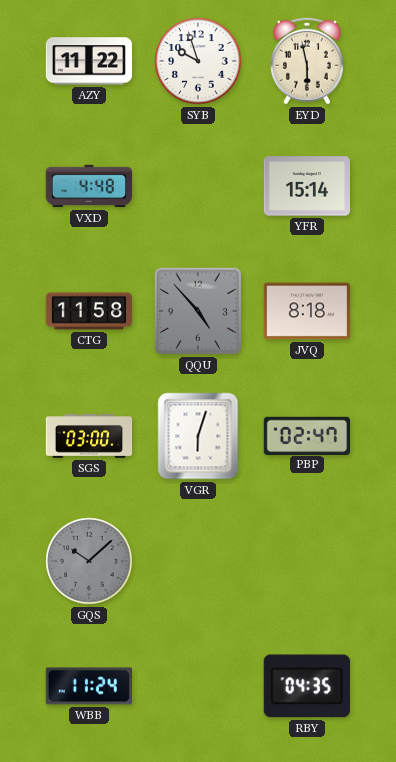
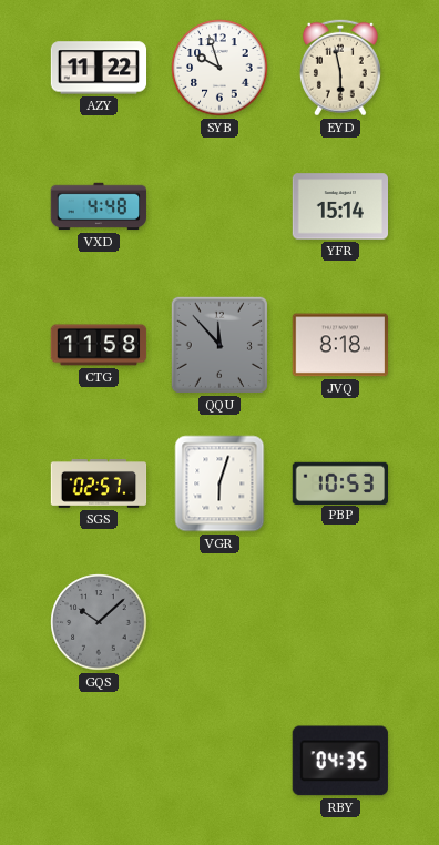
QQU: 4:53 -> 11:53
SGS: 03:00 -> 02:57
PBP: 02:47 -> 10:53
WBB: 11:24 -> none
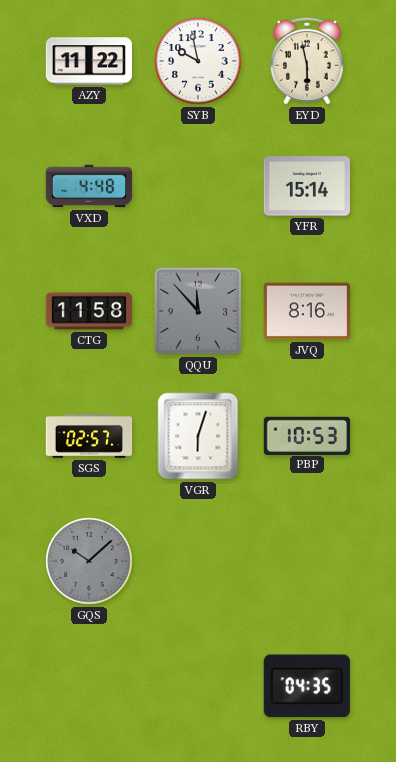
SYB: 9:57 -> 9:58
JVQ: 8:18 -> 8:16
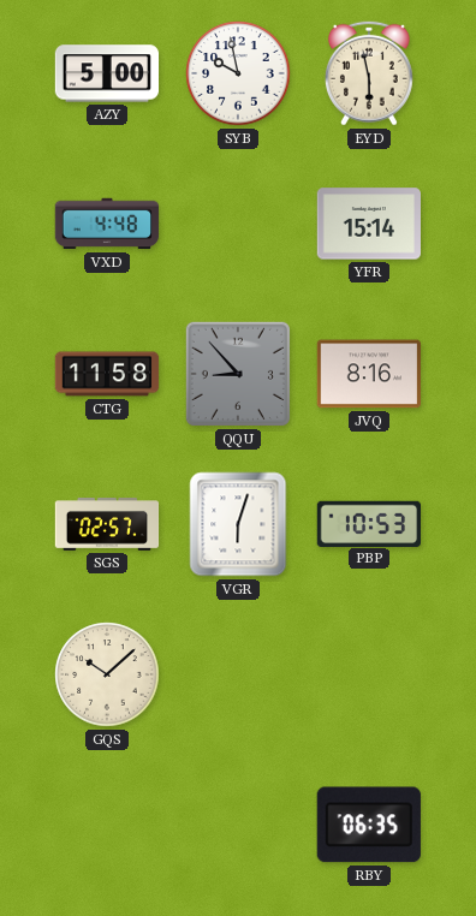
AZY: 11:22 -> 5:00
QQU: 11:53 -> 8:53
GQS dial: grey -> cream
RBY: 04:35 -> 06:35
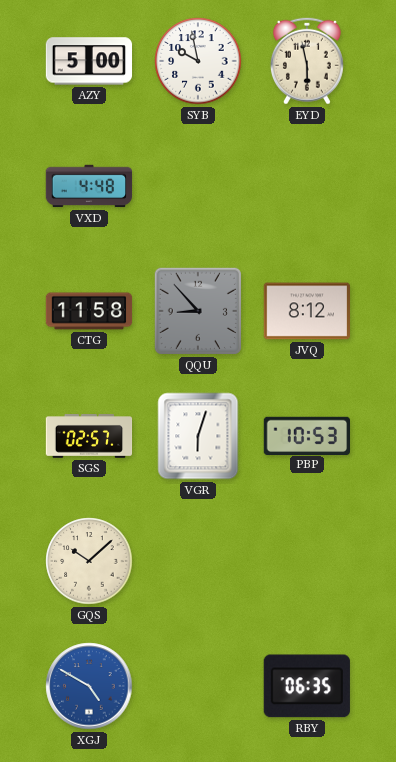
YFR: 15:14 -> none
JVQ: 8:16 -> 8:12
XGJ: none -> 4:50
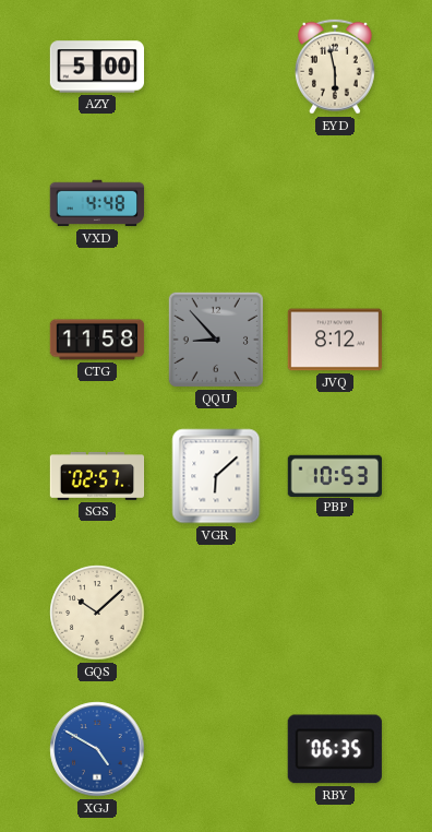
SYB: 9:58 -> none
VGR: 6:03 -> 6:08
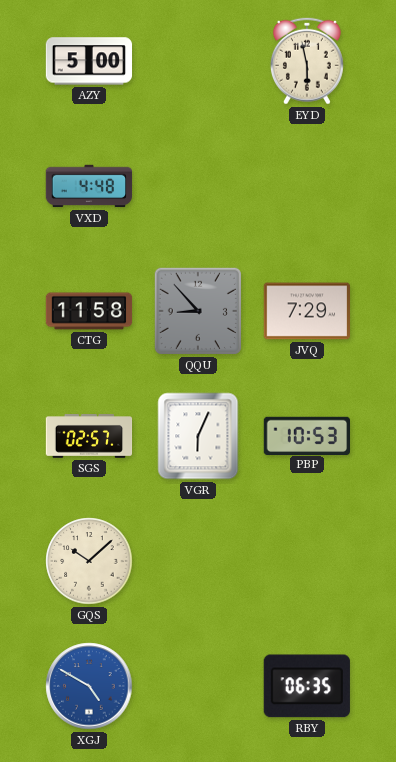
JVQ: 8:12 -> 7:29
VGR: 6:08 -> 6:04
